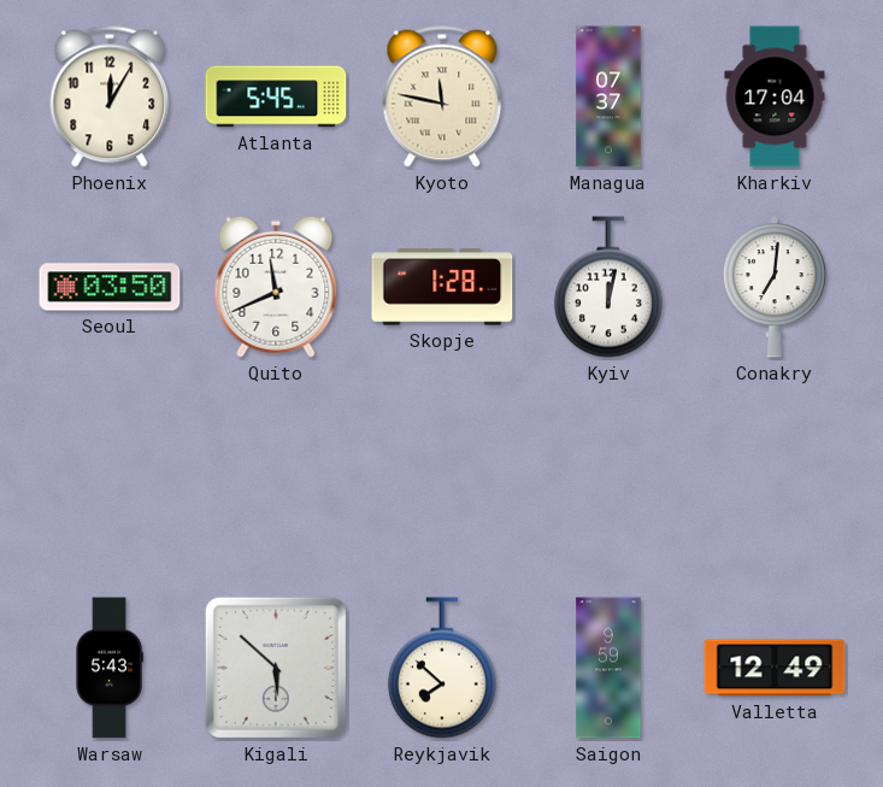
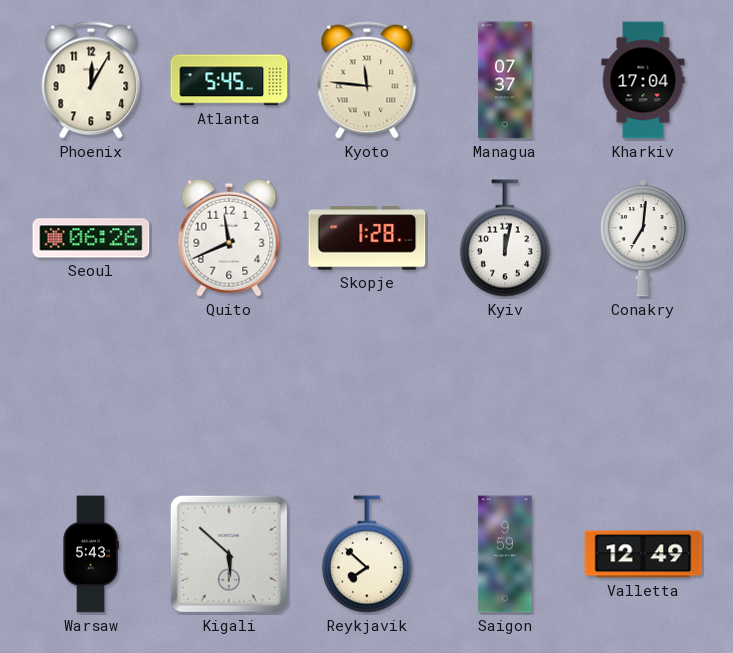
Kyoto: 11:47 -> 11:46
Seoul: 03:50 -> 06:26
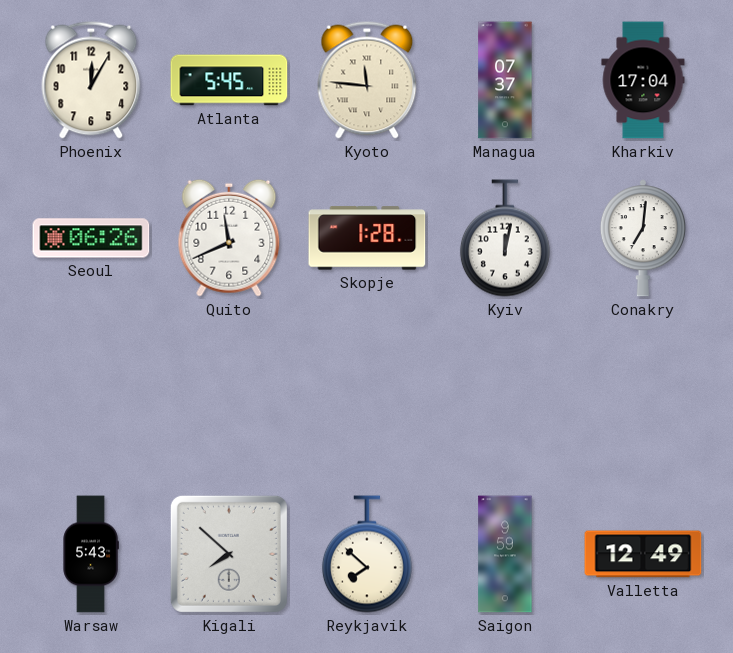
Kigali: 5:52 -> 7:52
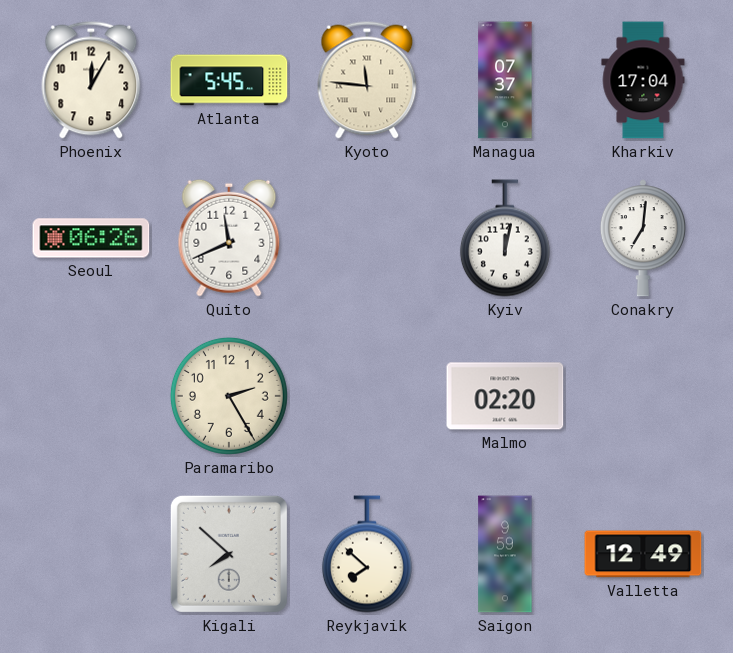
Skopje: 1:28 -> none
Paramaribo: none -> 2:25
Malmo: none -> 02:20
Warsaw: 5:43 -> none
